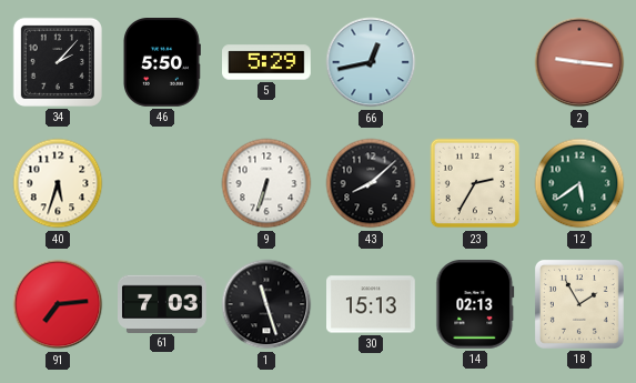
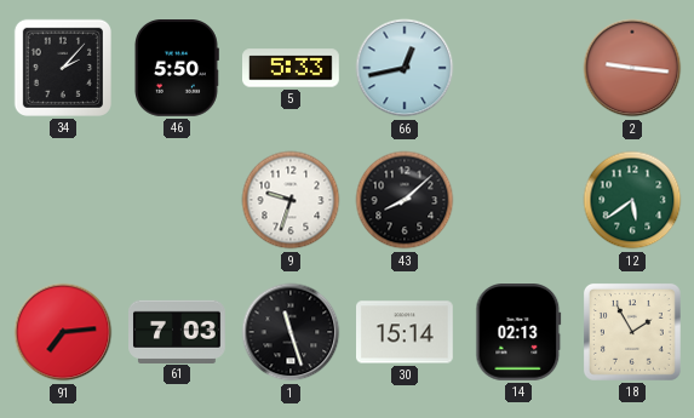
5: 5:29 -> 5:33
40: 5:33 -> none
9: 6:33 -> 9:33
23: 2:35 -> none
30: 15:13 -> 15:14
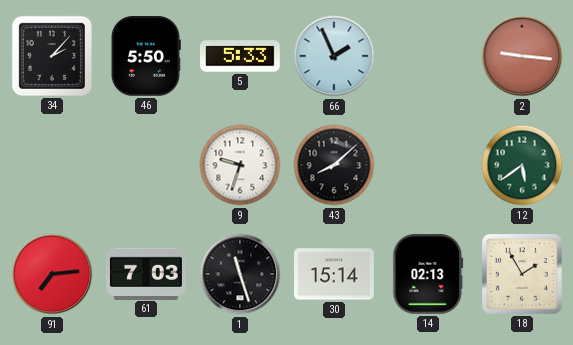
66: 12:43 -> 1:56
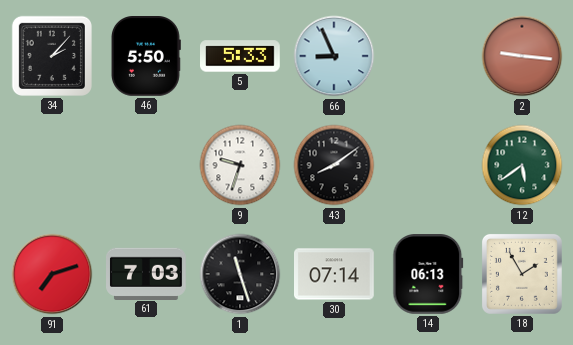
66: 1:56 -> 8:56
43: 8:08 -> 8:09
91: 7:14 -> 7:12
30: 15:14 -> 07:14
14: 02:13 -> 06:13
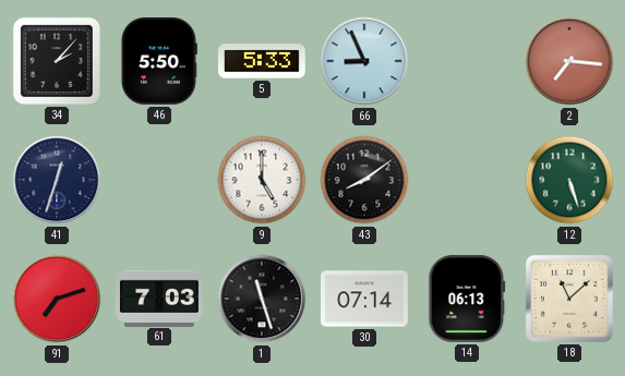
2: 9:16 -> 7:16
41: none -> 12:33
9: 9:33 -> 5:00
12: 5:39 -> 5:27
18: 1:55 -> 11:08
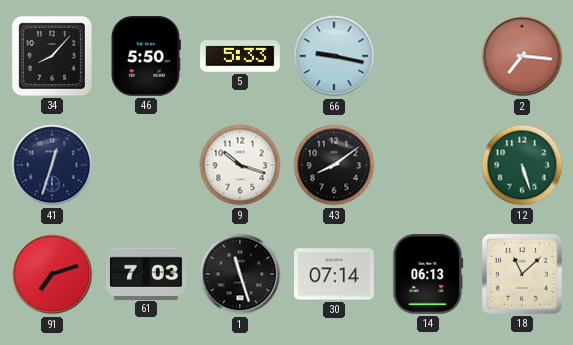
34: 2:07 -> 8:07
66: 8:56 -> 9:17
9: 5:00 -> 10:18
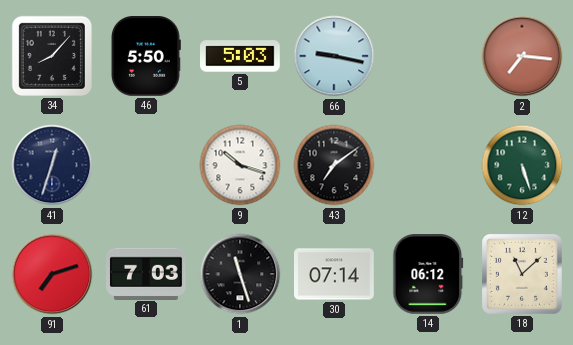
5: 5:33 -> 5:03
43: 8:09 -> 7:09
14: 06:13 -> 06:12
